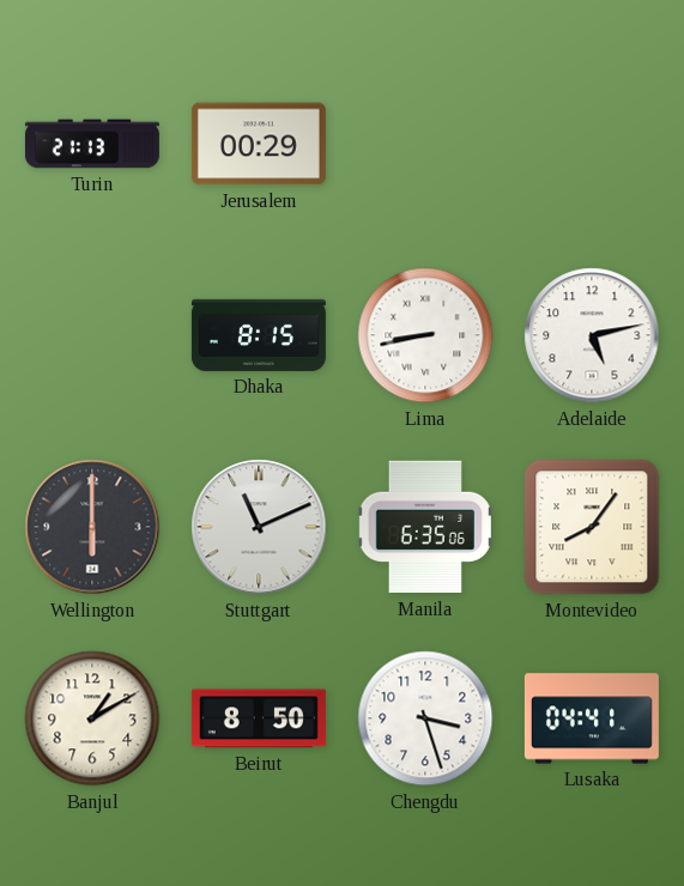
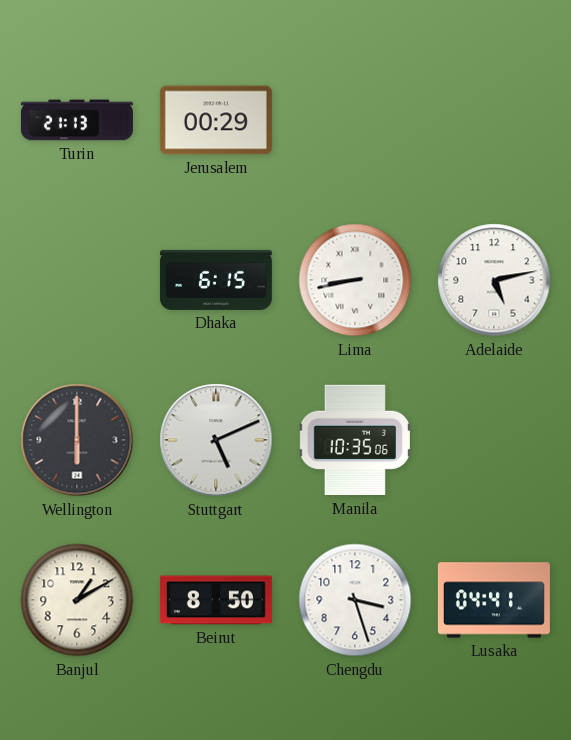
Dhaka: 8:15 -> 6:15
Stuttgart: 11:11 -> 5:11
Manila: 6:35 -> 10:35
Montevideo: 8:06 -> none
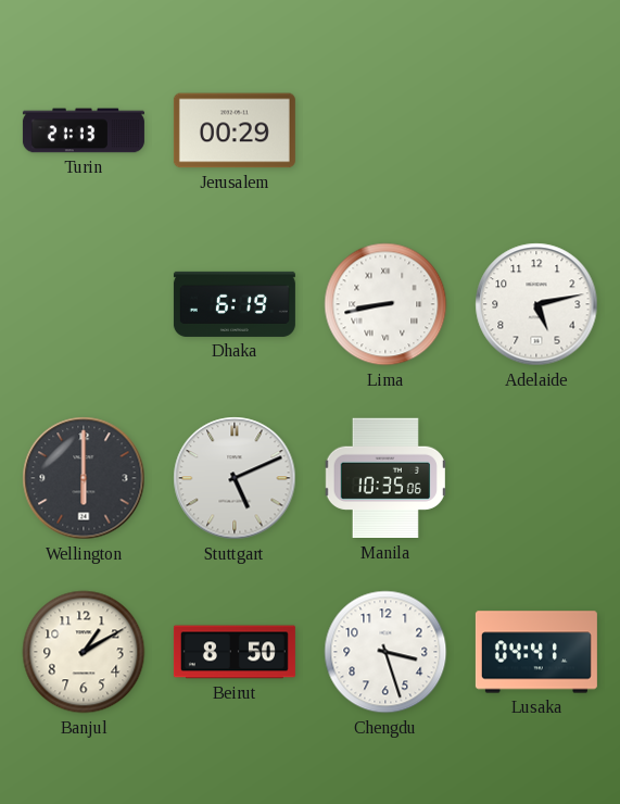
Dhaka: 6:15 -> 6:19
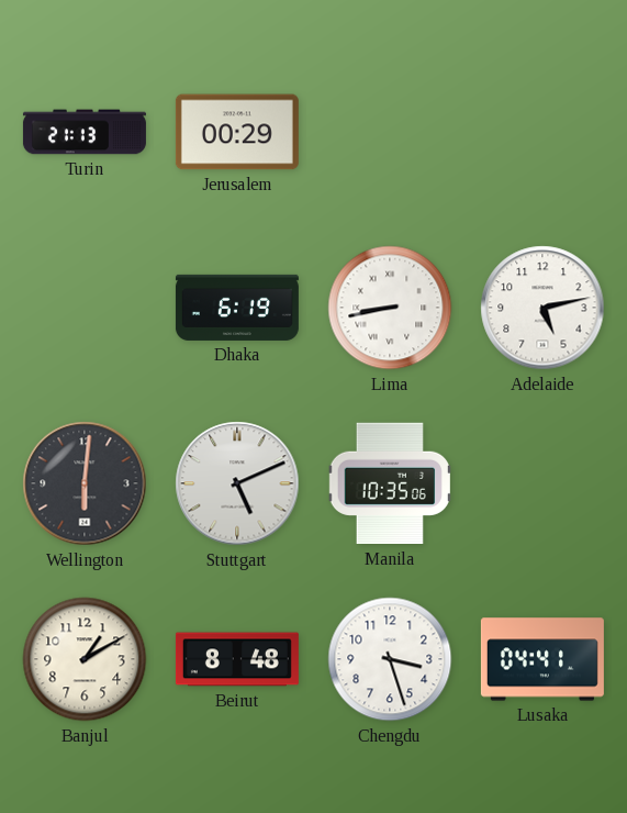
Wellington: 6:00 -> 6:01
Beirut: 8:50 -> 8:48
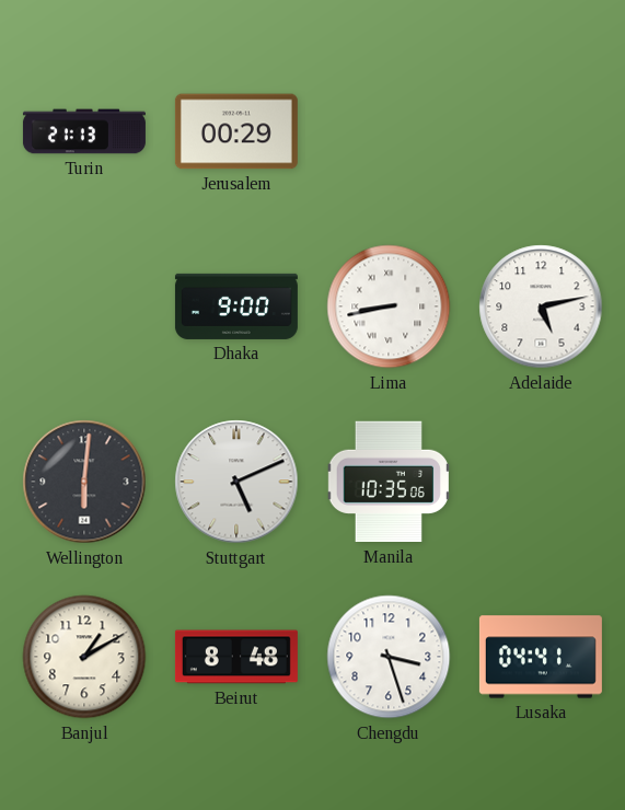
Dhaka: 6:19 -> 9:00
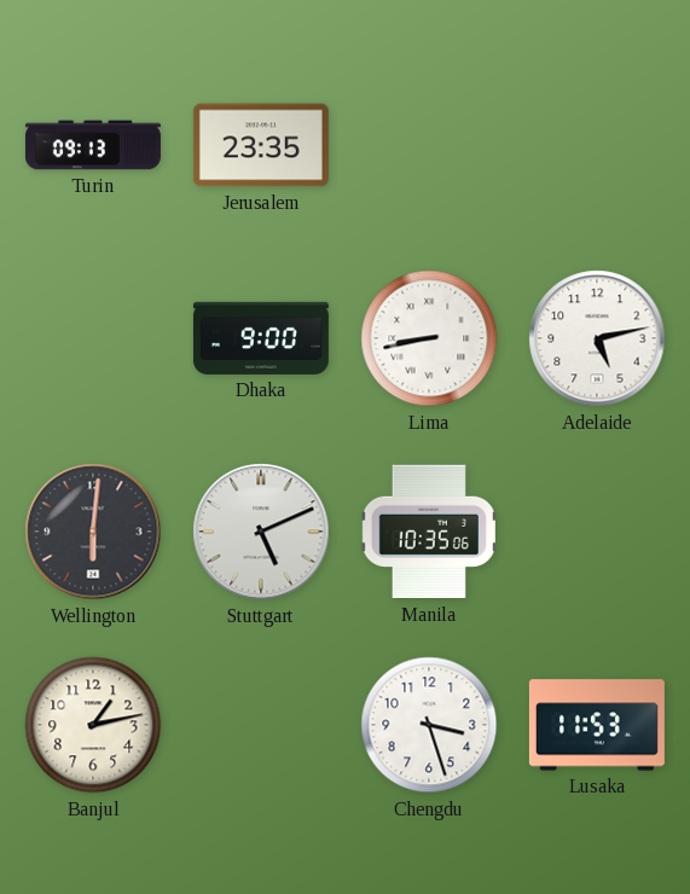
Turin: 21:13 -> 09:13
Jerusalem: 00:29 -> 23:35
Banjul: 1:10 -> 1:13
Beirut: 8:48 -> none
Lusaka: 04:41 -> 11:53
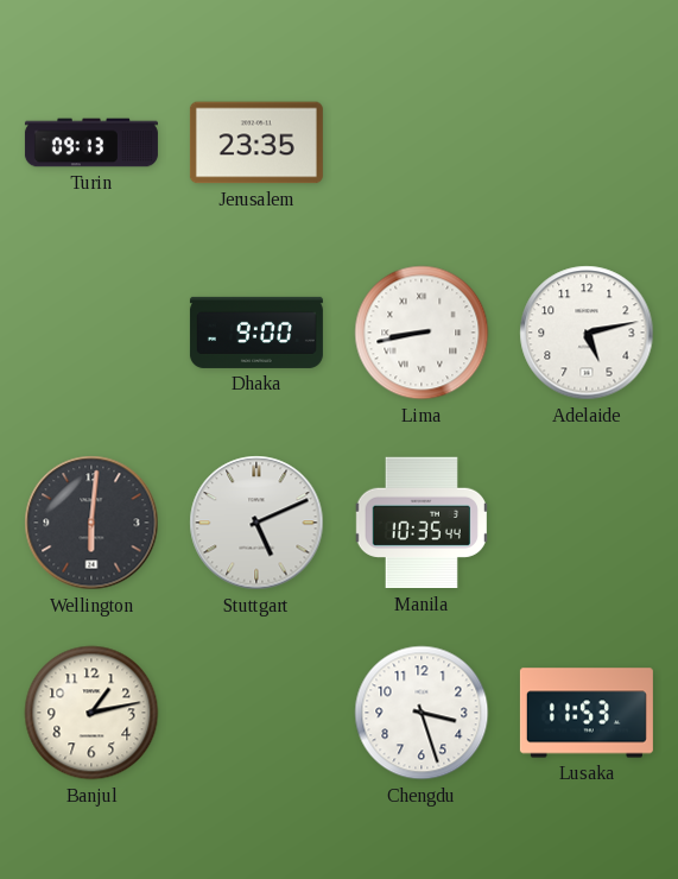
Manila: 10:35:06 -> 10:35:44
